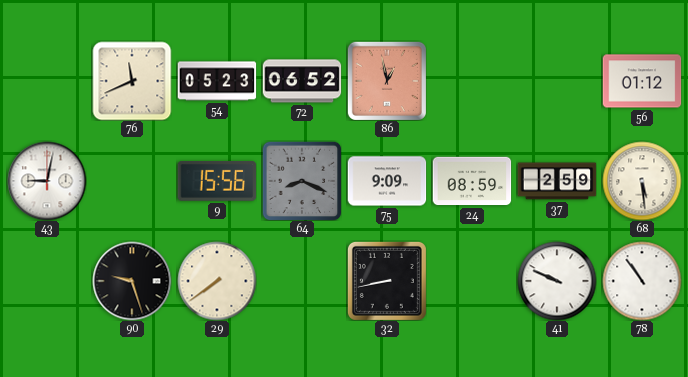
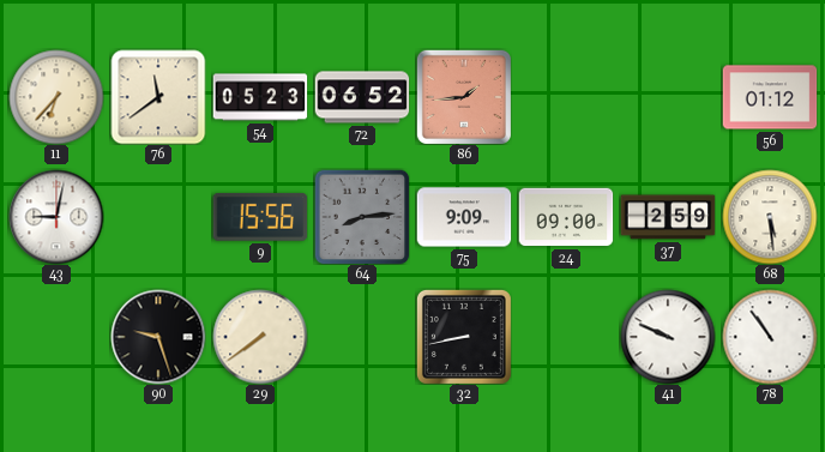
11: none -> 6:37
76: 11:41 -> 11:39
86: 12:58 -> 1:44
64: 8:19 -> 8:14
24: 08:59 -> 09:00
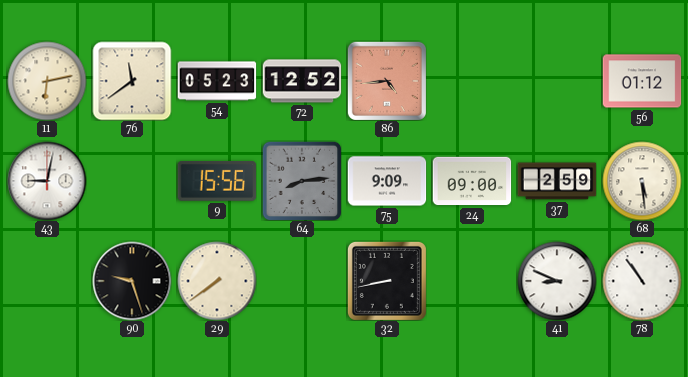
11: 6:37 -> 6:13
72: 06:52 -> 12:52
86: 1:44 -> 4:44
41: 9:49 -> 8:49
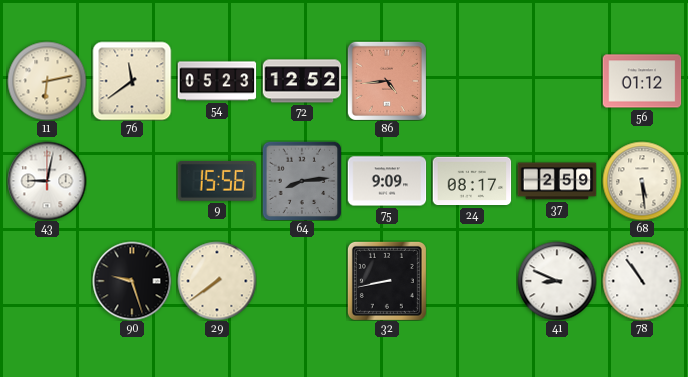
24: 09:00 -> 08:17
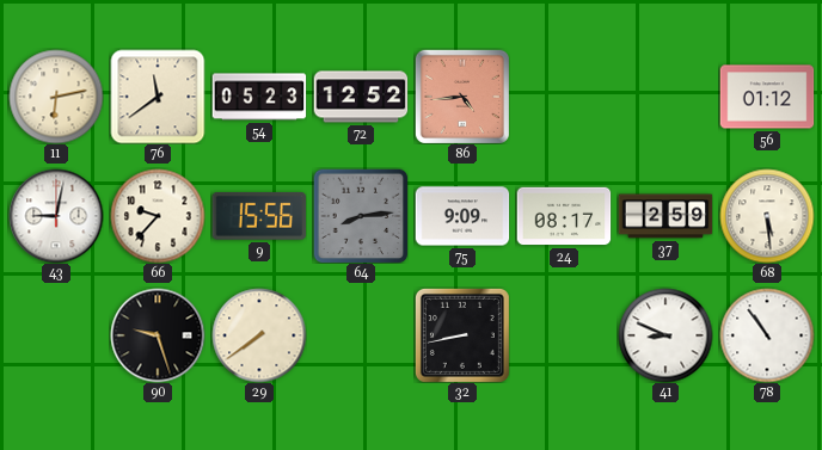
66: none -> 9:37
